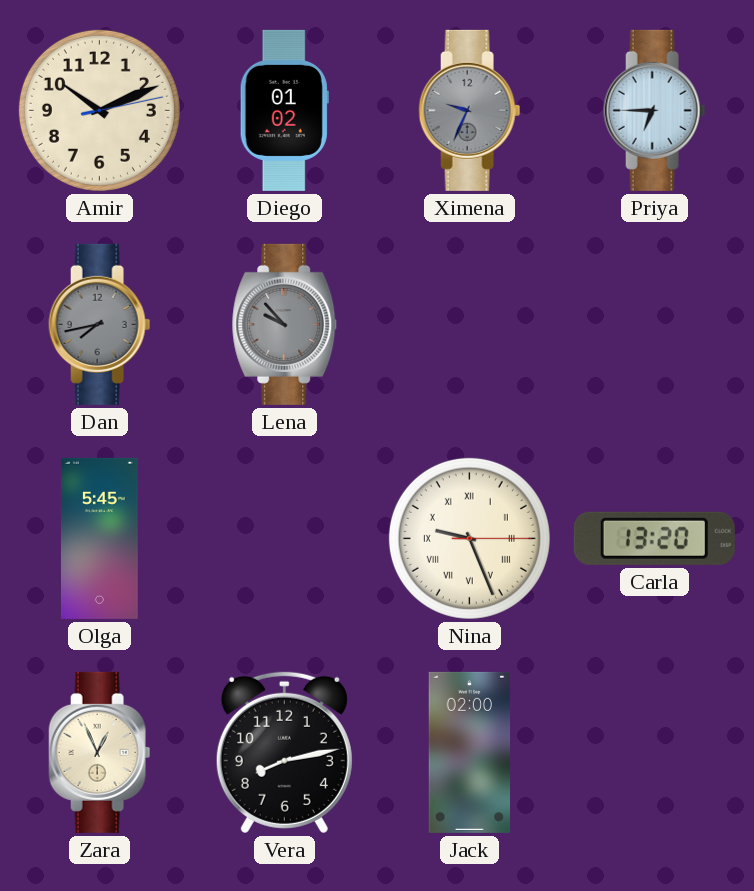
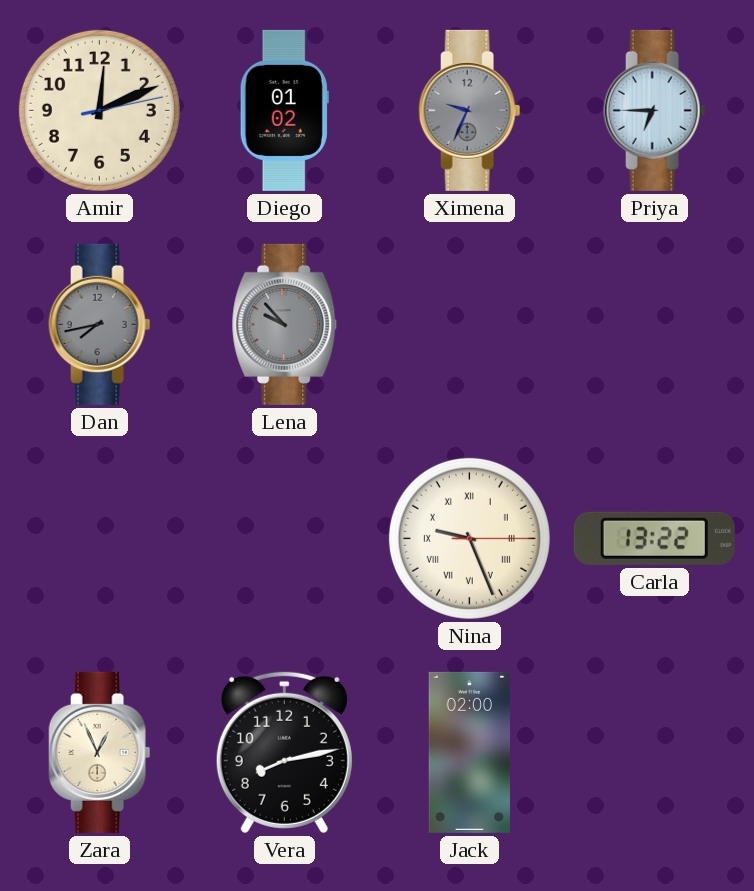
Amir: 10:11 -> 12:11
Olga: 5:45 -> none
Carla: 13:20 -> 13:22
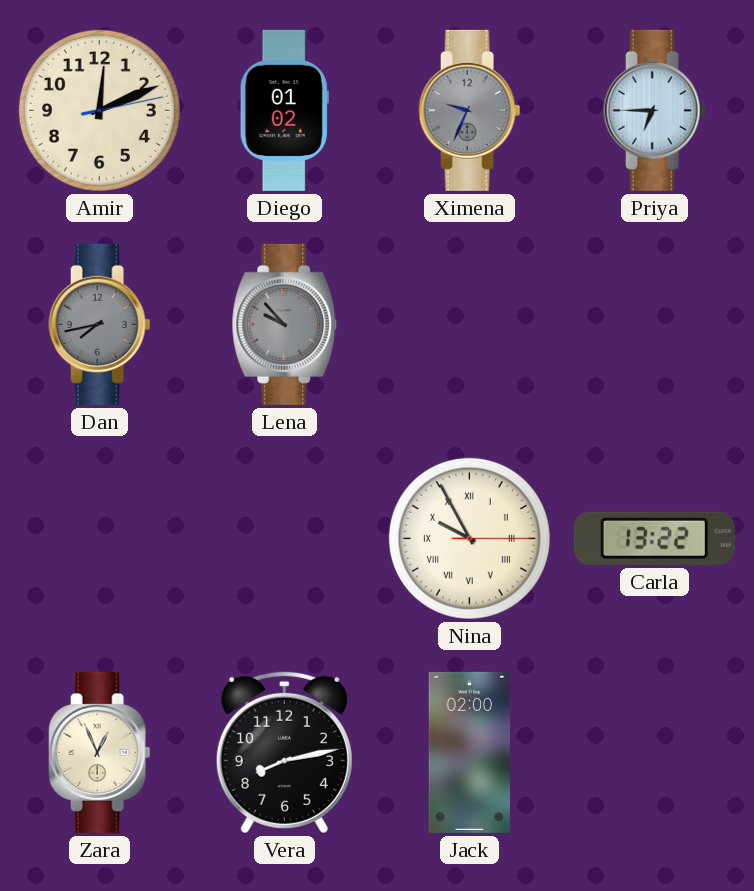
Nina: 9:26 -> 9:55
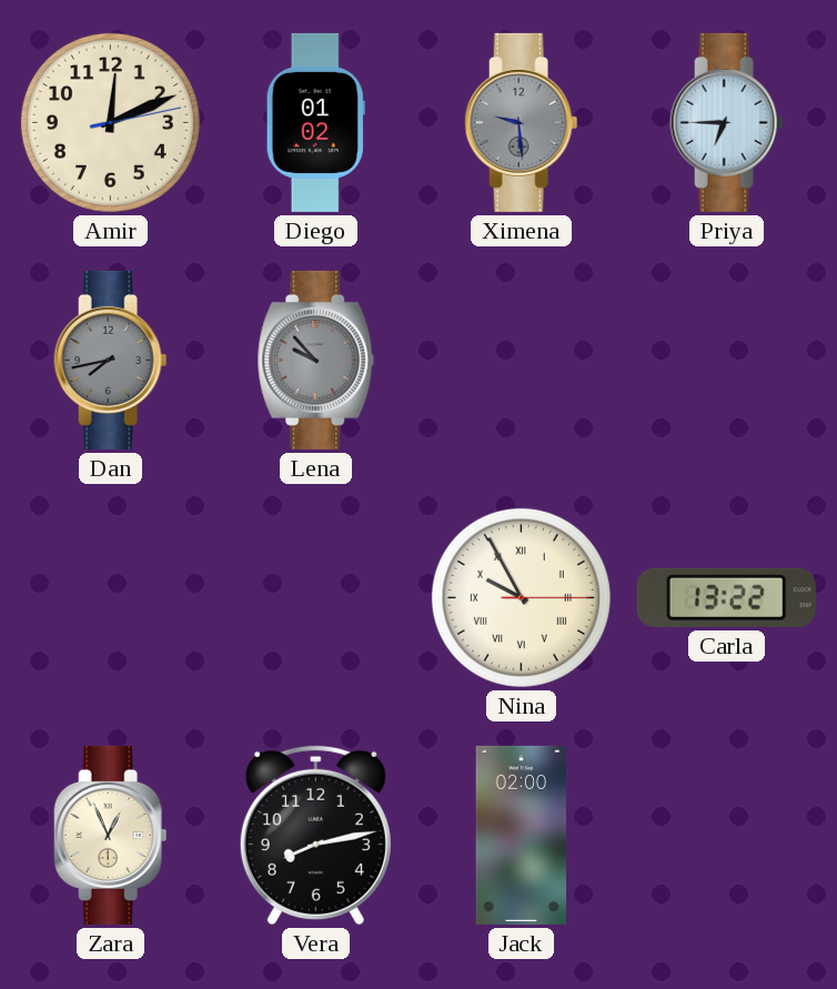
Ximena: 9:34 -> 9:29
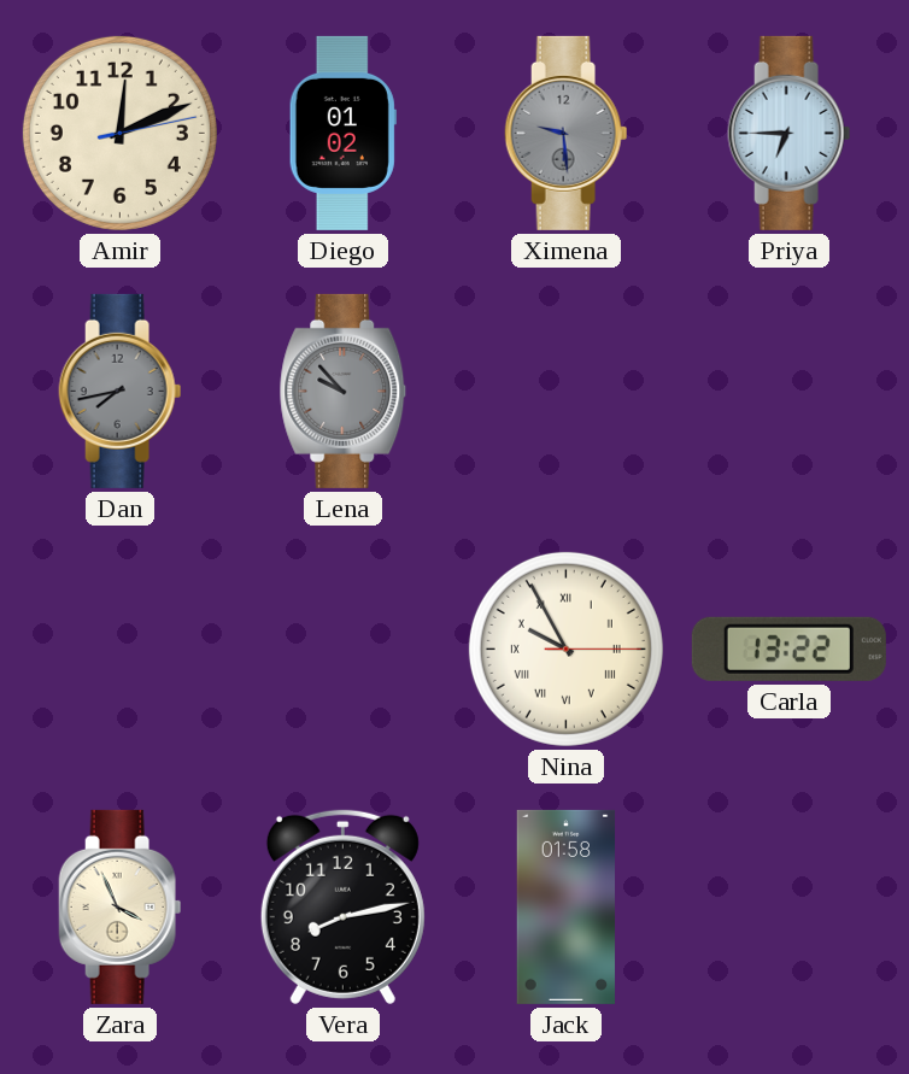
Zara: 12:56 -> 3:56
Jack: 02:00 -> 01:58
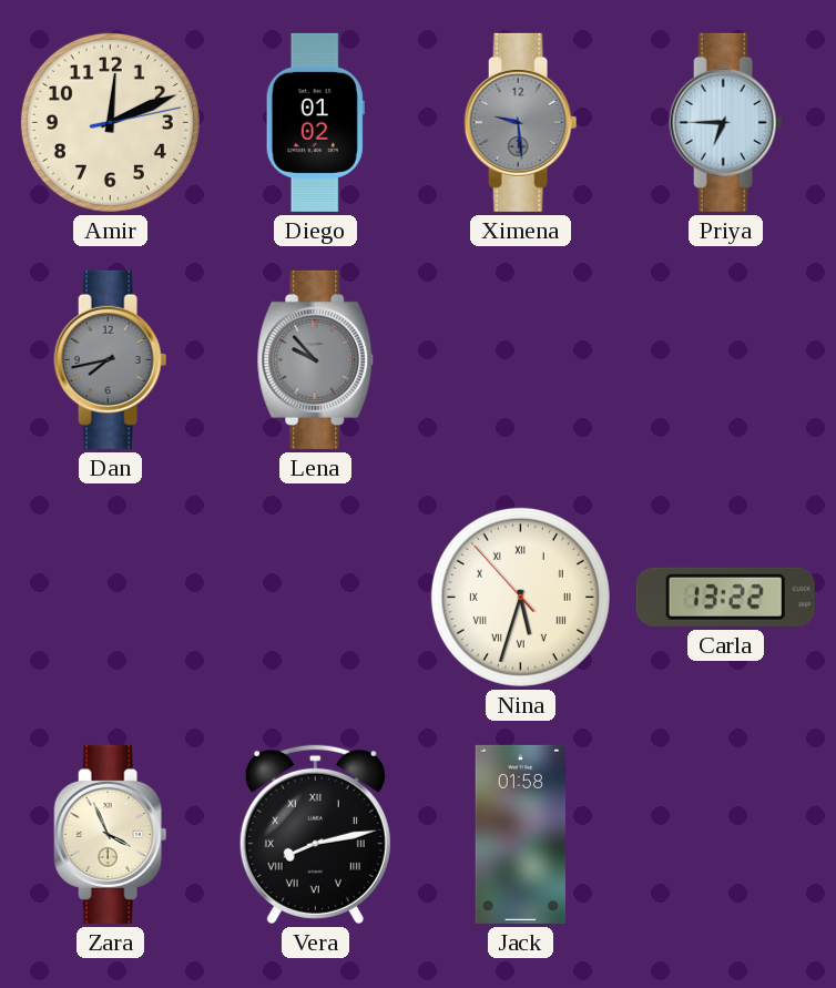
Nina: 9:55 -> 5:32
Vera numerals: Arabic -> Roman
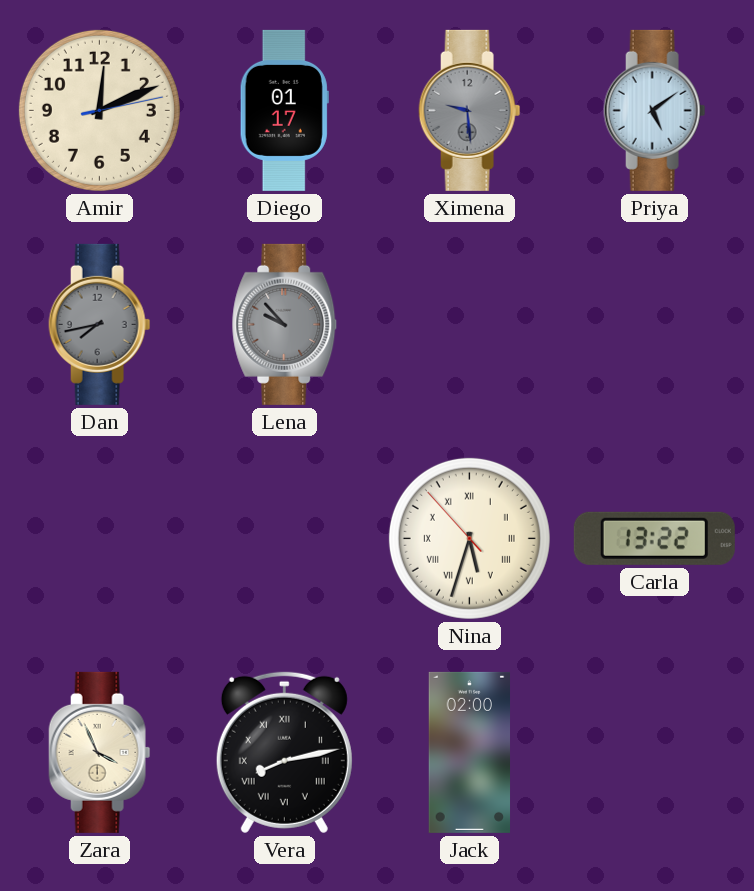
Diego: 01:02 -> 01:17
Priya: 6:45 -> 5:09
Jack: 01:58 -> 02:00
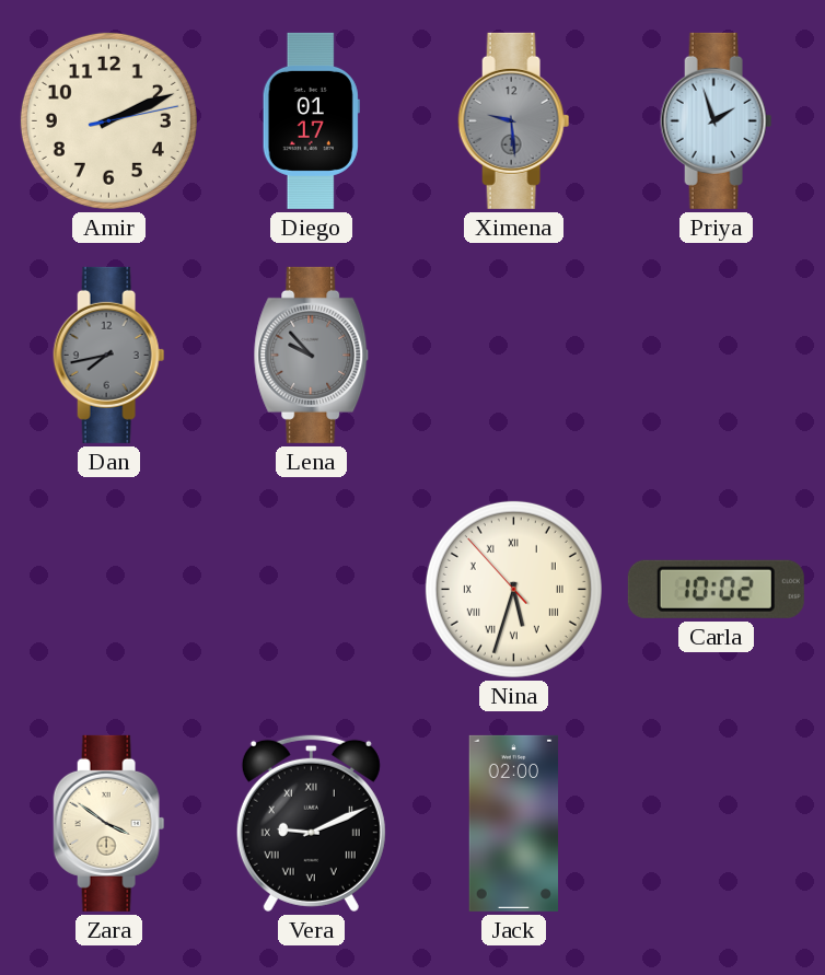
Amir: 12:11 -> 2:11
Priya: 5:09 -> 1:57
Carla: 13:22 -> 10:02
Zara: 3:56 -> 3:51
Vera: 8:13 -> 9:11
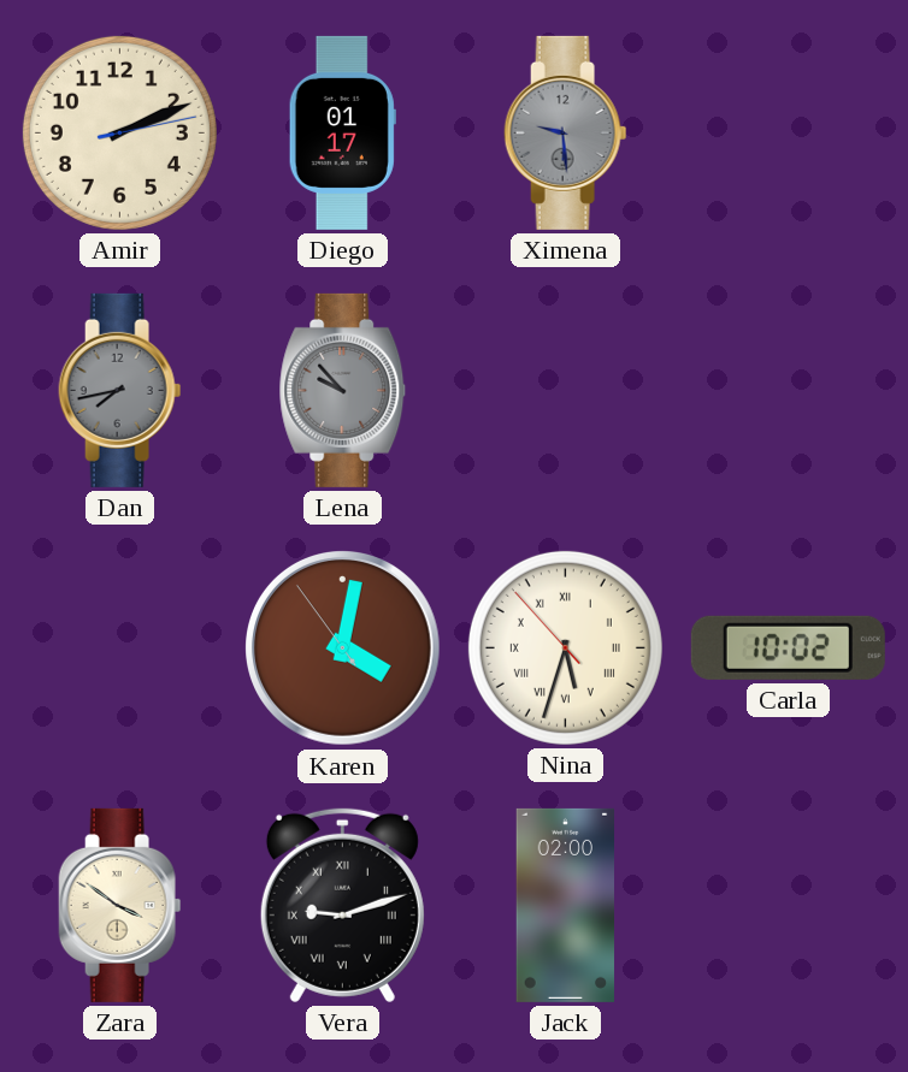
Priya: 1:57 -> none
Karen: none -> 4:01
Vera: 9:11 -> 9:12
